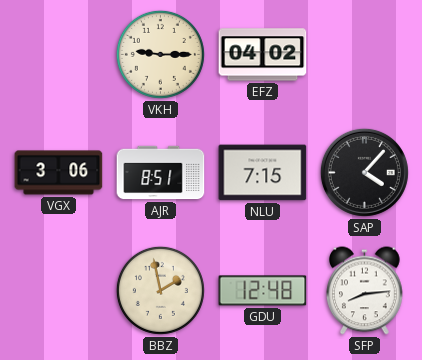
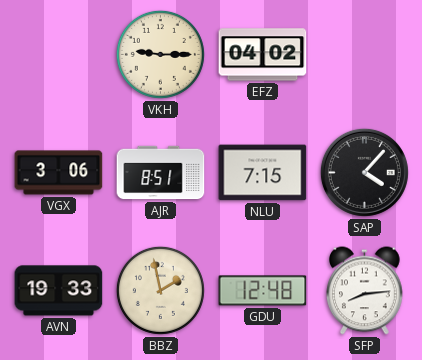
AVN: none -> 19:33
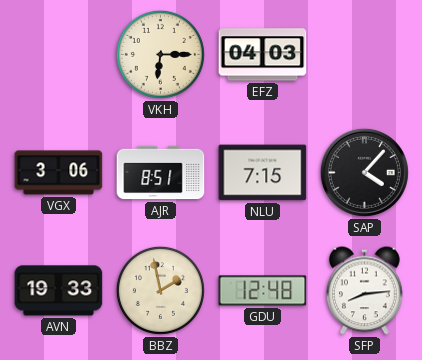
VKH: 9:15 -> 6:15
EFZ: 04:02 -> 04:03
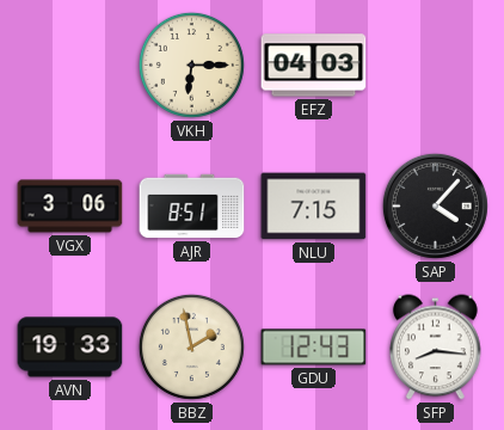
GDU: 12:48 -> 12:43
SFP: 8:14 -> 8:16
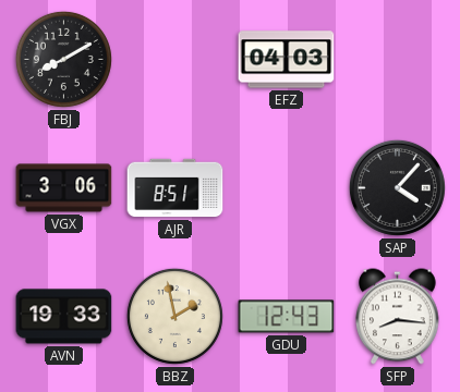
FBJ: none -> 8:10
VKH: 6:15 -> none
NLU: 7:15 -> none
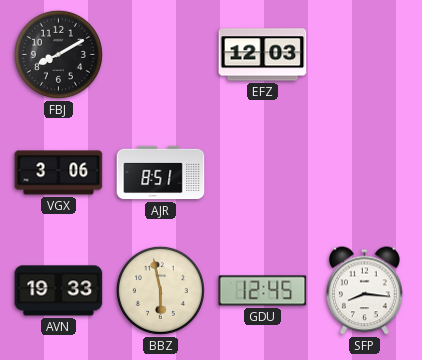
EFZ: 04:03 -> 12:03
SAP: 4:07 -> none
BBZ: 1:58 -> 5:58
GDU: 12:43 -> 12:45
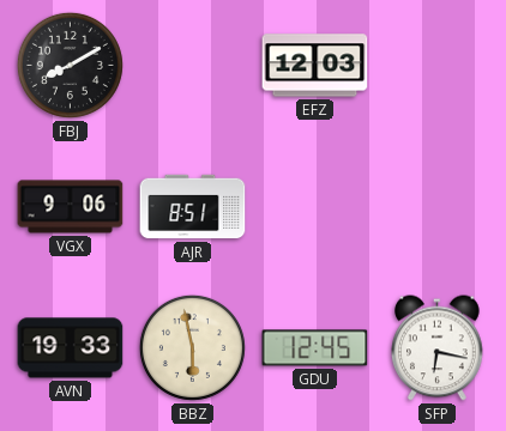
VGX: 3:06 -> 9:06
SFP: 8:16 -> 6:17
